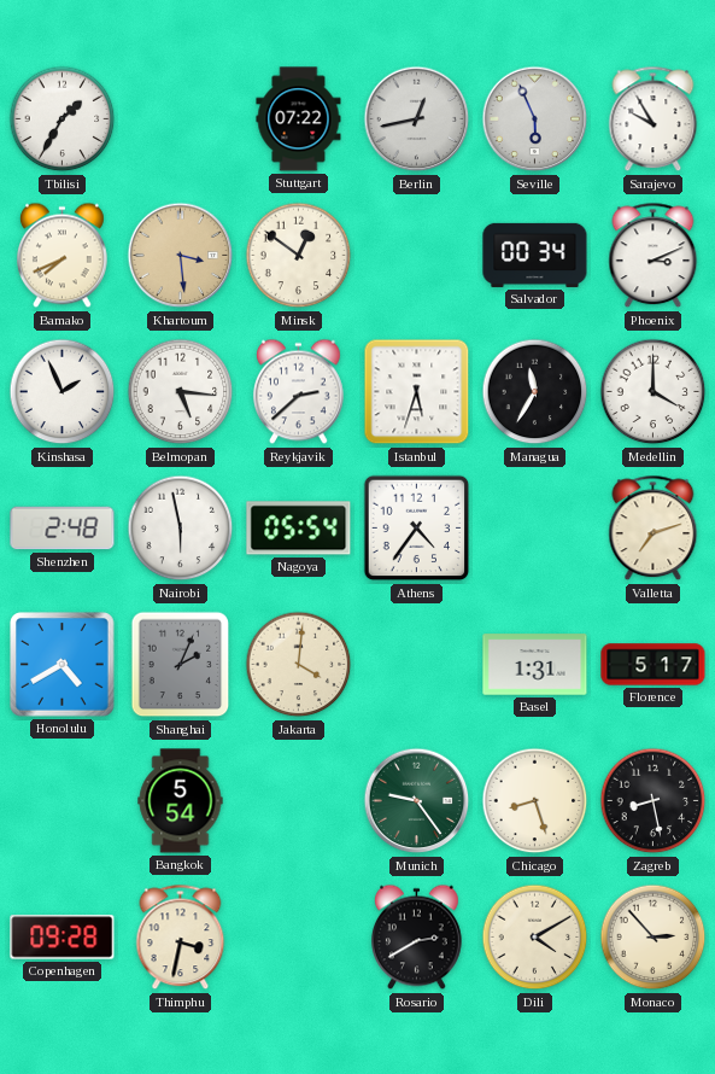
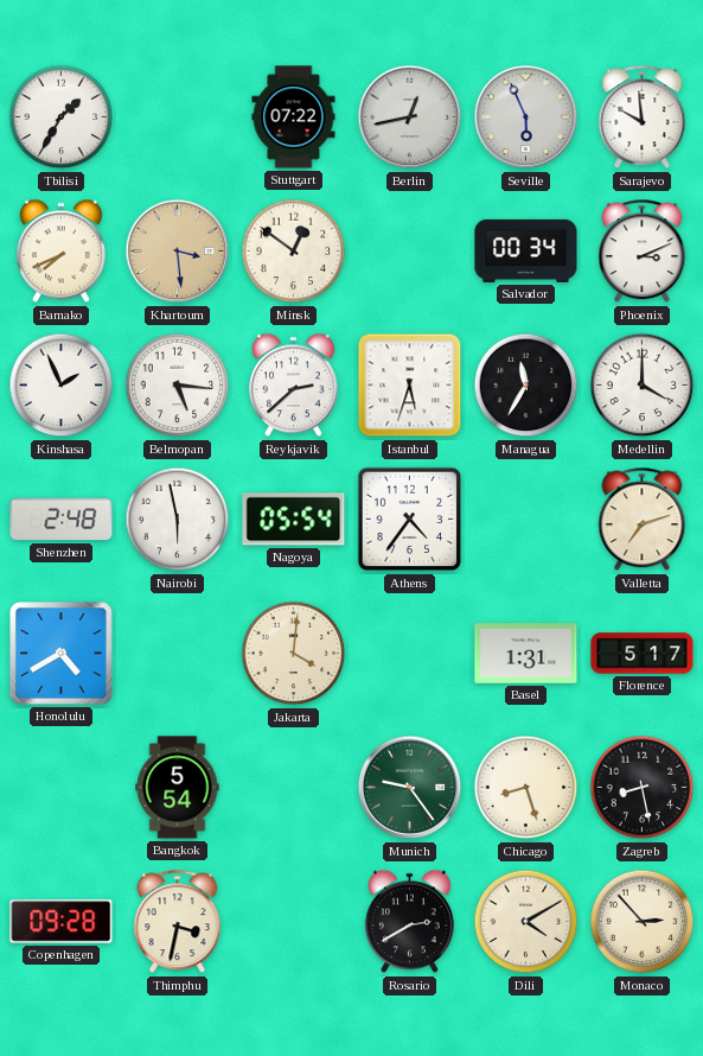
Sarajevo: 9:55 -> 9:59
Shanghai: 2:04 -> none
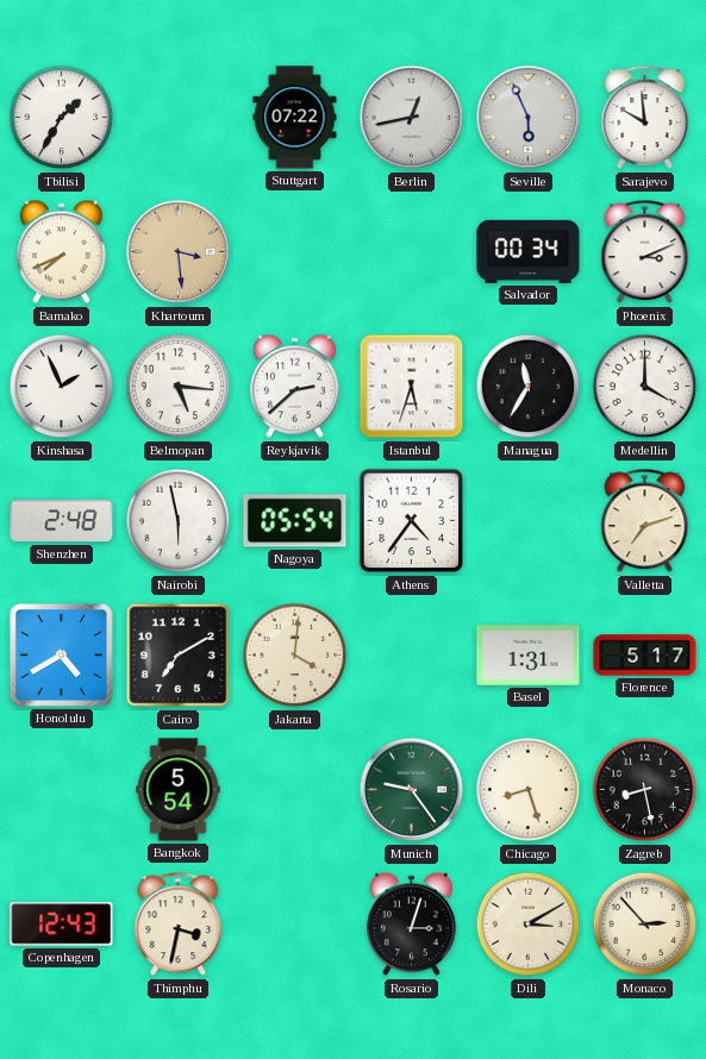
Minsk: 12:51 -> none
Cairo: none -> 7:10
Copenhagen: 09:28 -> 12:43
Rosario: 2:40 -> 3:03
Dili: 4:10 -> 3:10
